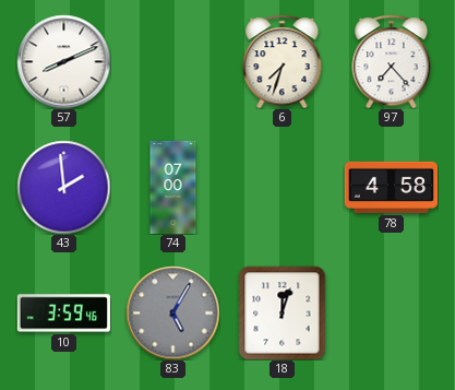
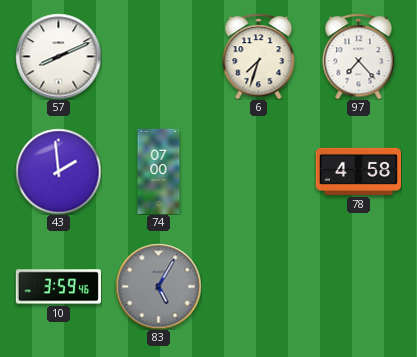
18: 12:03 -> none
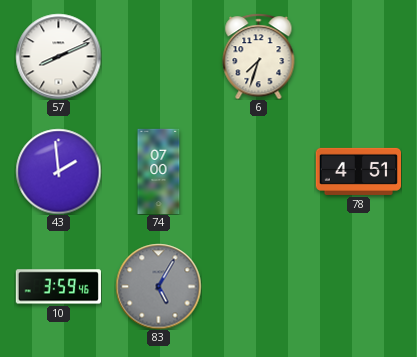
97: 7:23 -> none
78: 4:58 -> 4:51
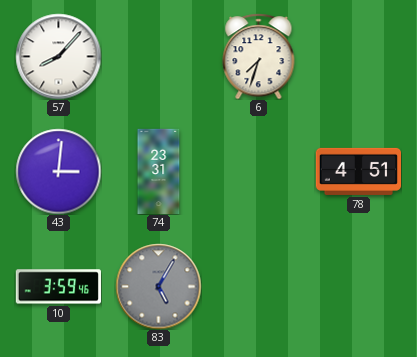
57: 8:11 -> 8:07
43: 1:59 -> 3:01
74: 07:00 -> 23:31
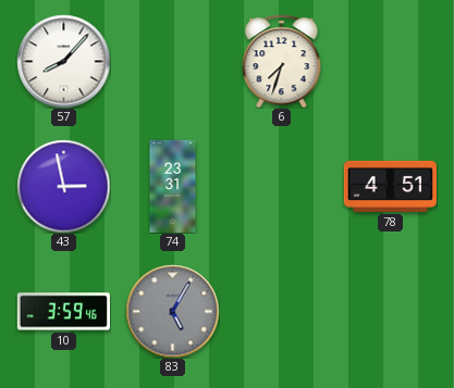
43: 3:01 -> 2:58
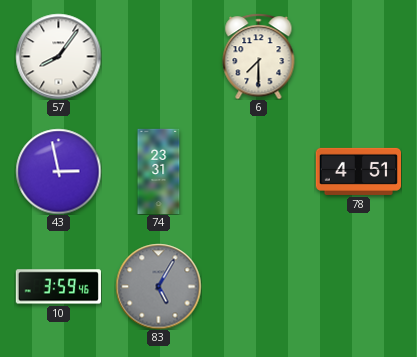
57: 8:07 -> 8:06
6: 7:33 -> 7:30
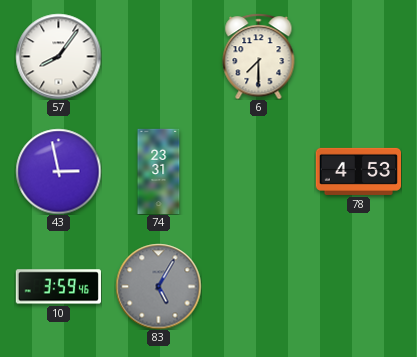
78: 4:51 -> 4:53
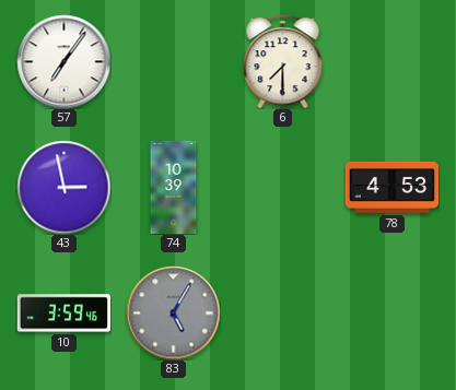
57: 8:06 -> 7:06
74: 23:31 -> 10:39
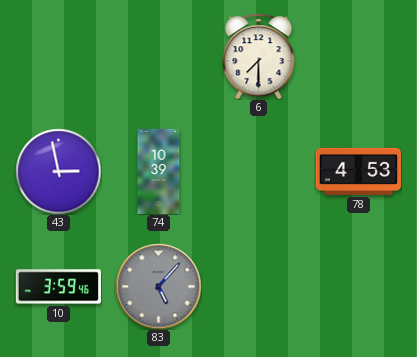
57: 7:06 -> none
83: 5:05 -> 5:07
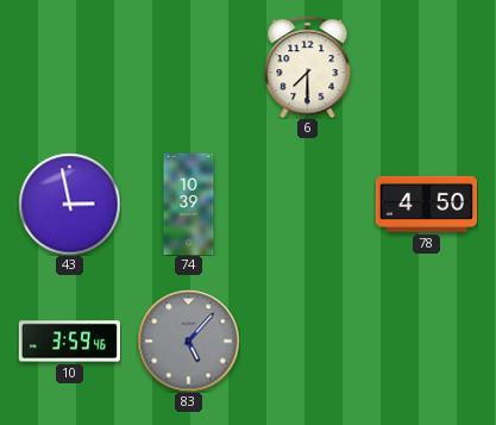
78: 4:53 -> 4:50
